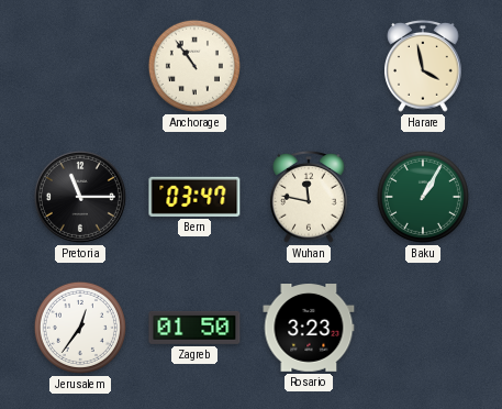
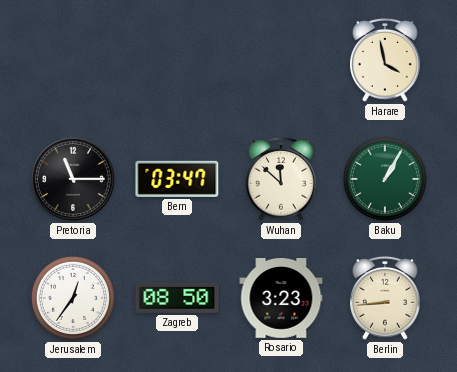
Anchorage: 10:54 -> none
Wuhan: 11:47 -> 11:52
Zagreb: 01:50 -> 08:50
Berlin: none -> 8:44
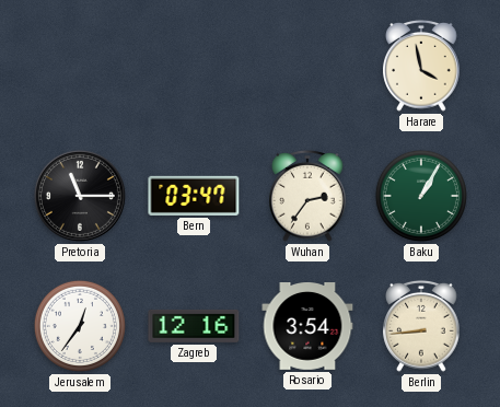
Wuhan: 11:52 -> 2:36
Zagreb: 08:50 -> 12:16
Rosario: 3:23 -> 3:54
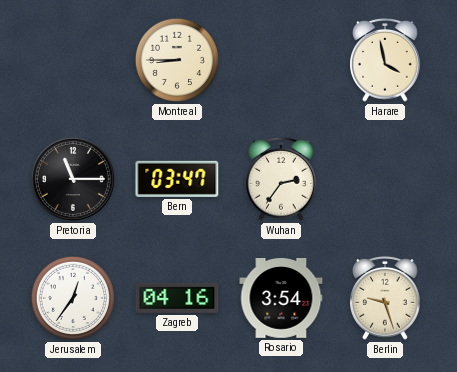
Montreal: none -> 8:45
Baku: 1:05 -> none
Zagreb: 12:16 -> 04:16
Berlin: 8:44 -> 9:27
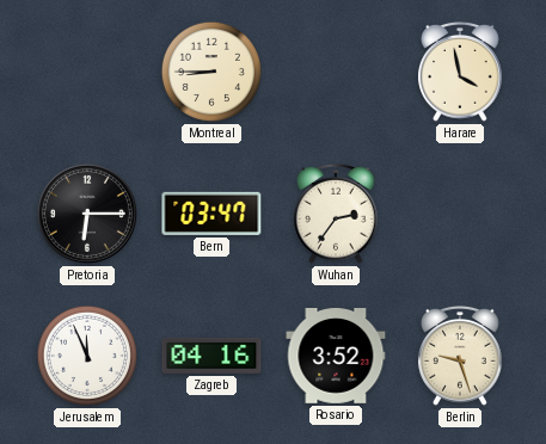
Pretoria: 11:15 -> 6:15
Jerusalem: 12:36 -> 11:56
Rosario: 3:54 -> 3:52
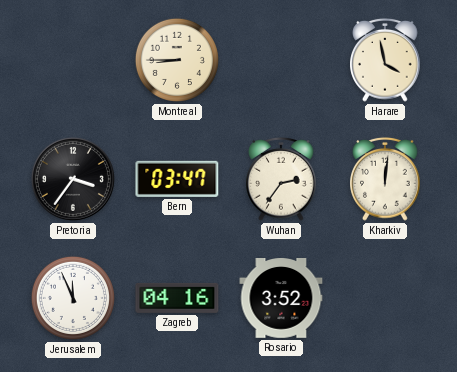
Pretoria: 6:15 -> 3:36
Kharkiv: none -> 12:01
Berlin: 9:27 -> none
